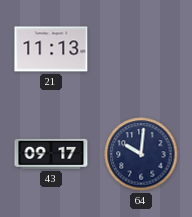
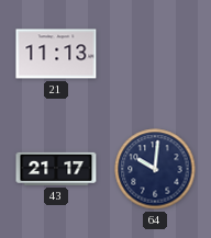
43: 09:17 -> 21:17
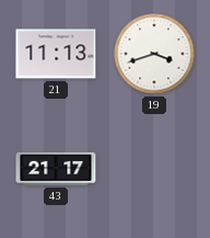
19: none -> 3:42
64: 10:01 -> none
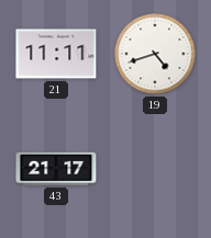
21: 11:13 -> 11:11
19: 3:42 -> 4:42
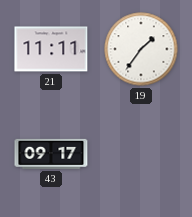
19: 4:42 -> 1:36
43: 21:17 -> 09:17
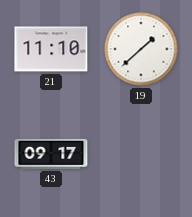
21: 11:11 -> 11:10
19: 1:36 -> 1:38
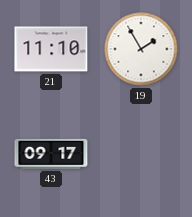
19: 1:38 -> 1:55
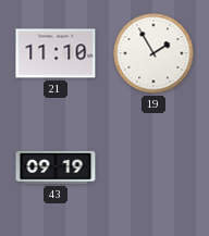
43: 09:17 -> 09:19
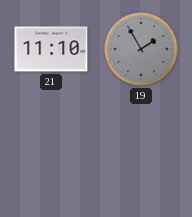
19 dial: white -> grey
43: 09:19 -> none
